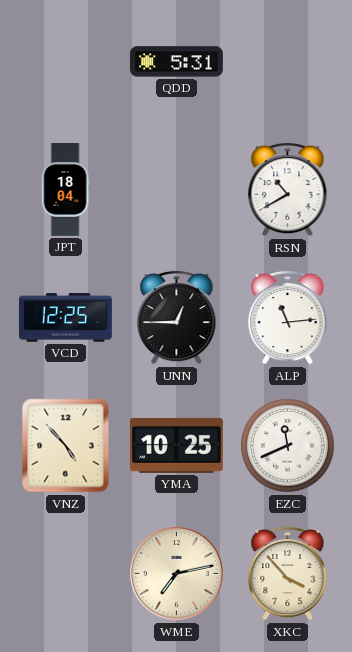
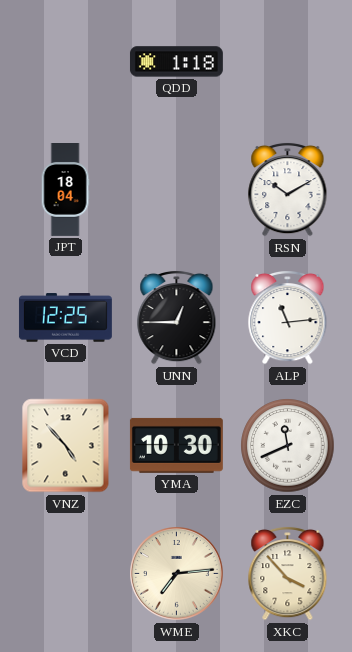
QDD: 5:31 -> 1:18
RSN: 10:40 -> 10:10
YMA: 10:25 -> 10:30
WME: 7:13 -> 7:14
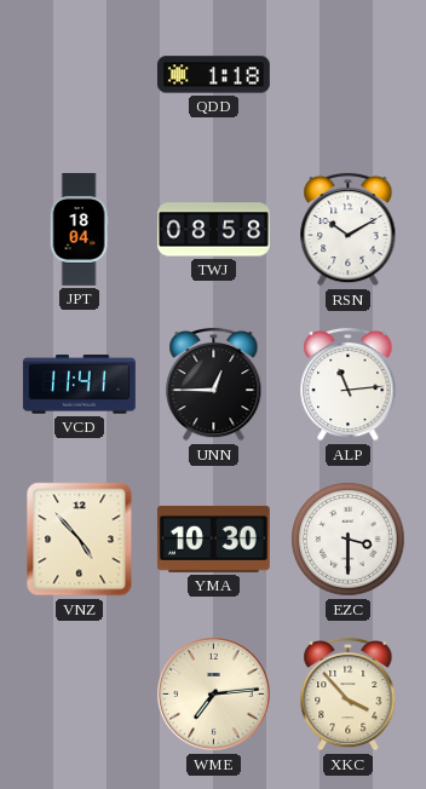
TWJ: none -> 08:58
VCD: 12:25 -> 11:41
EZC: 11:41 -> 3:30
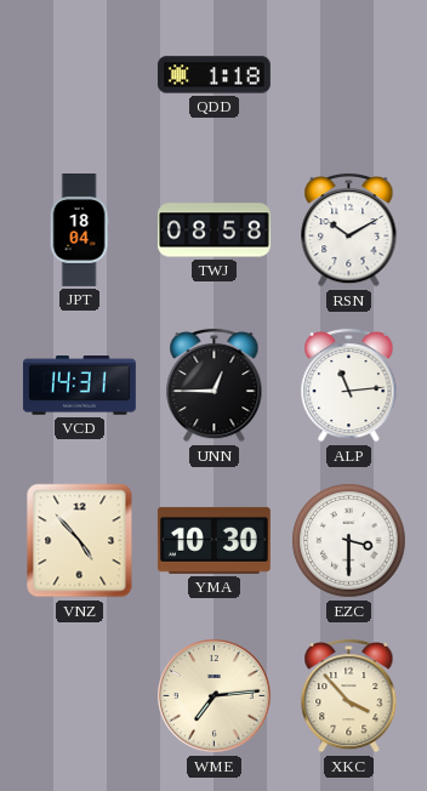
VCD: 11:41 -> 14:31
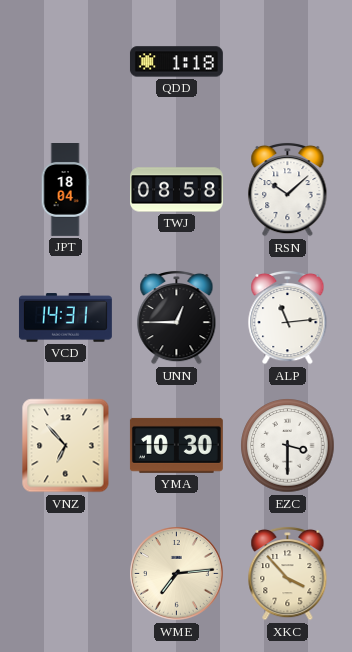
RSN: 10:10 -> 10:08
VNZ: 4:53 -> 6:53
